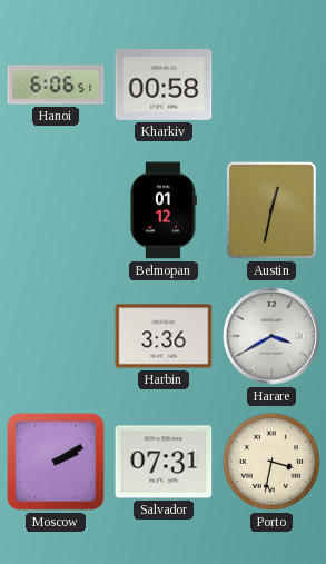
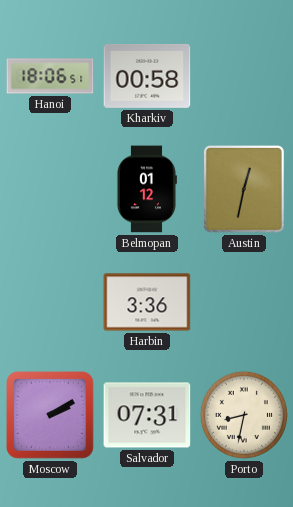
Hanoi: 6:06 -> 18:06
Harare: 3:40 -> none
Porto: 3:32 -> 8:32
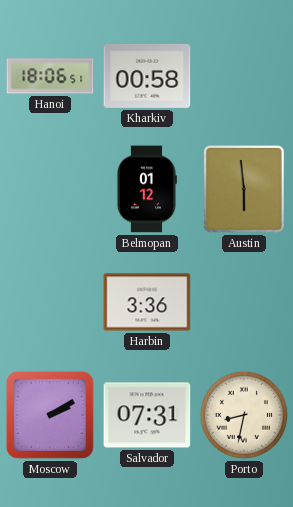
Austin: 12:32 -> 5:59
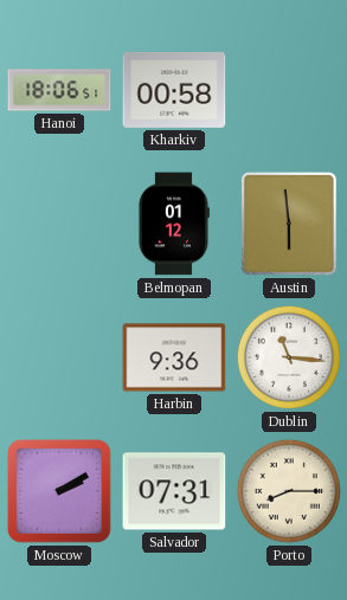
Harbin: 3:36 -> 9:36
Dublin: none -> 11:16
Porto: 8:32 -> 8:15
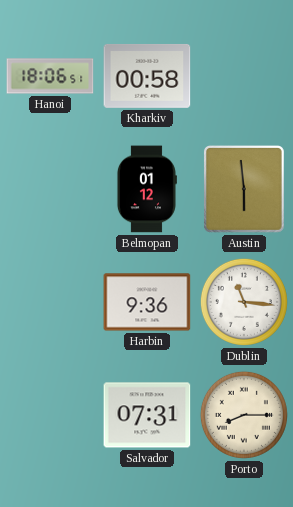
Moscow: 2:10 -> none
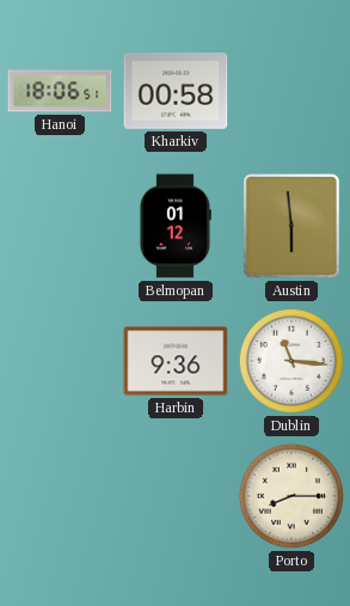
Salvador: 07:31 -> none
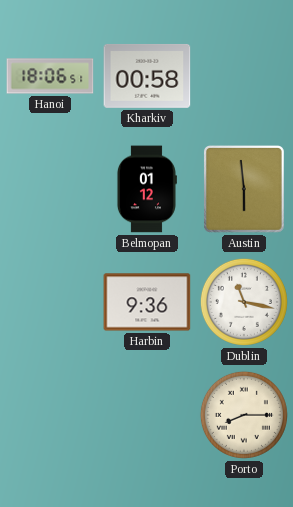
Dublin: 11:16 -> 11:17
